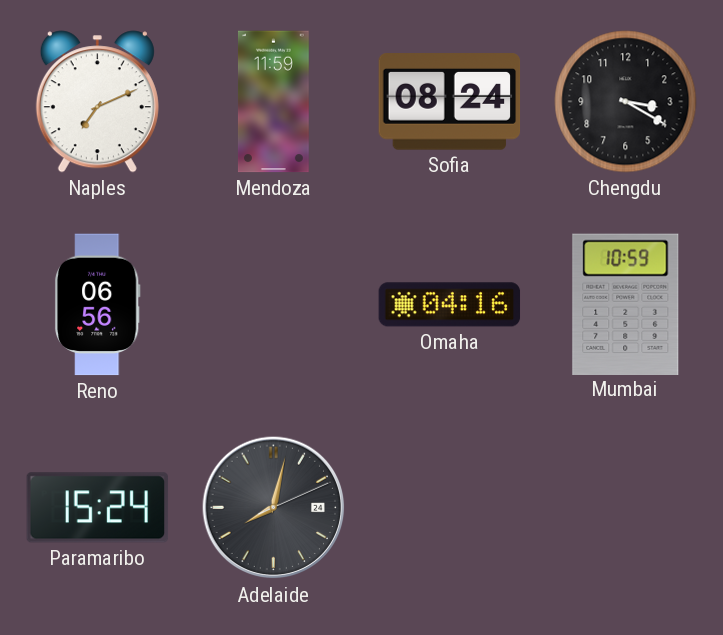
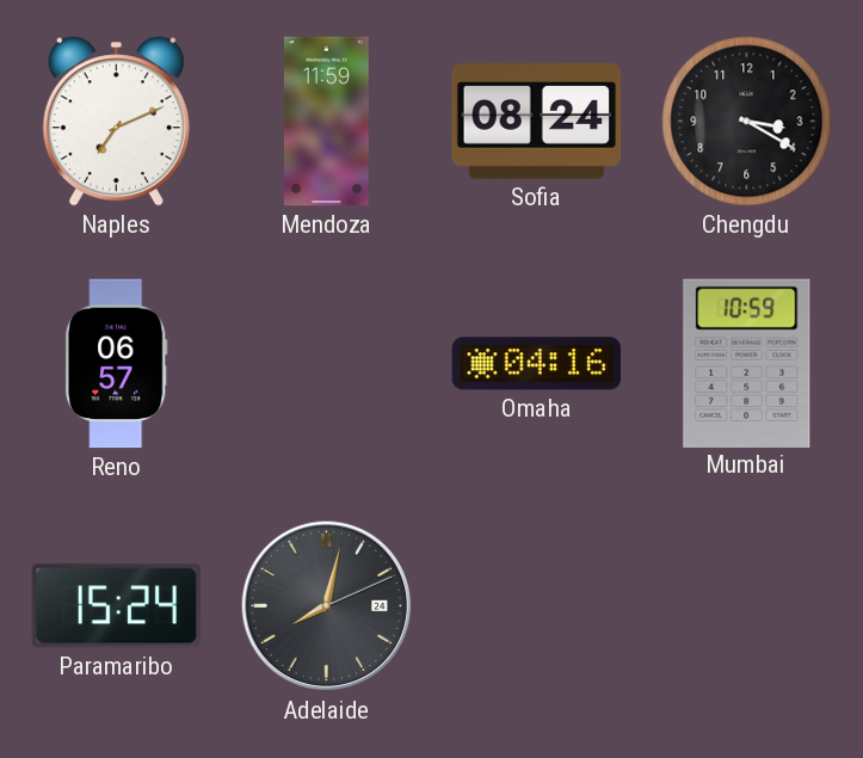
Reno: 06:56 -> 06:57
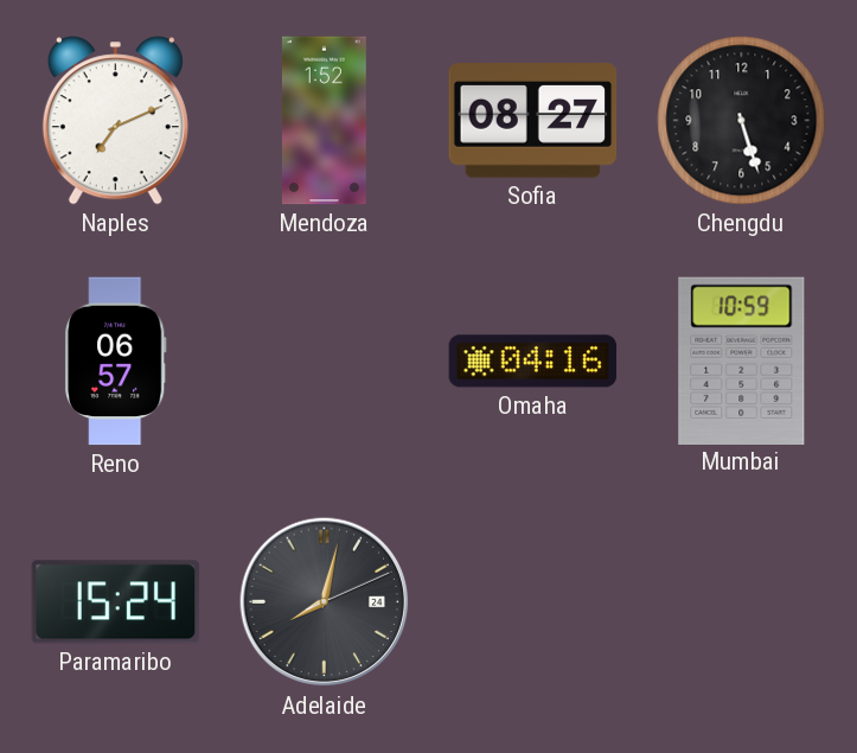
Mendoza: 11:59 -> 1:52
Sofia: 08:24 -> 08:27
Chengdu: 3:20 -> 5:27
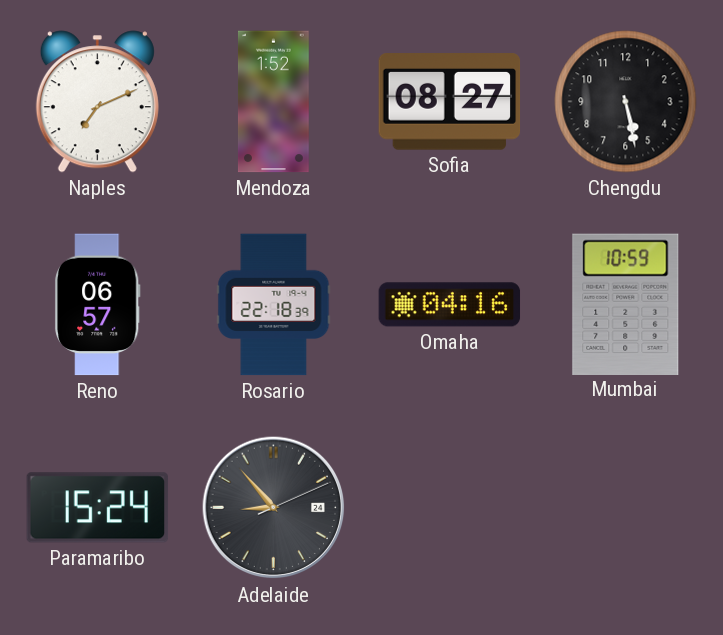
Chengdu: 5:27 -> 5:28
Rosario: none -> 22:18
Adelaide: 8:02 -> 8:53
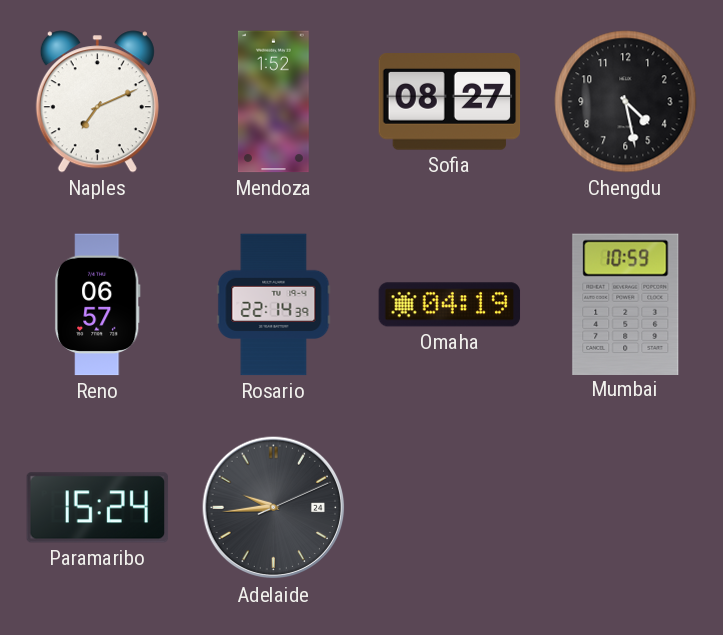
Chengdu: 5:28 -> 4:28
Rosario: 22:18 -> 22:14
Omaha: 04:16 -> 04:19
Adelaide: 8:53 -> 9:44
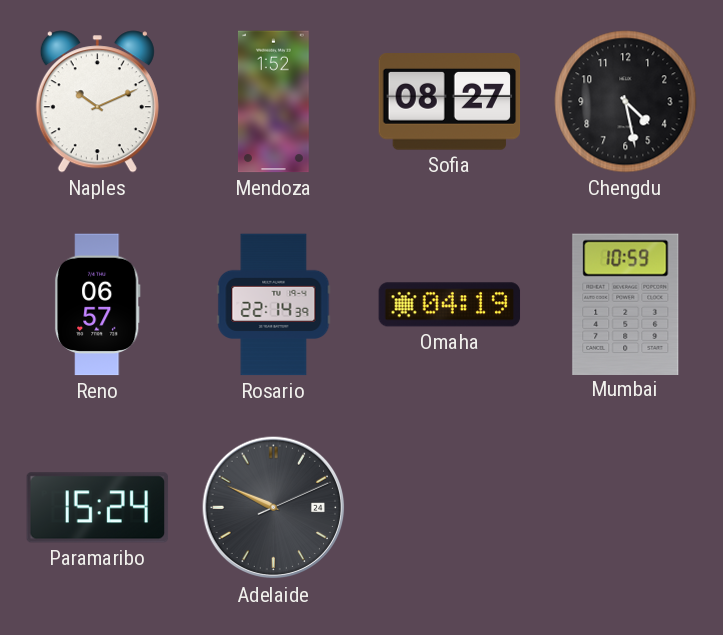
Naples: 7:11 -> 10:11
Adelaide: 9:44 -> 9:49
